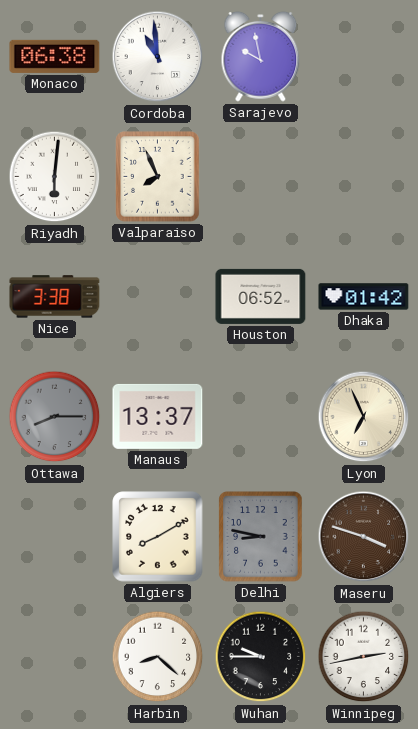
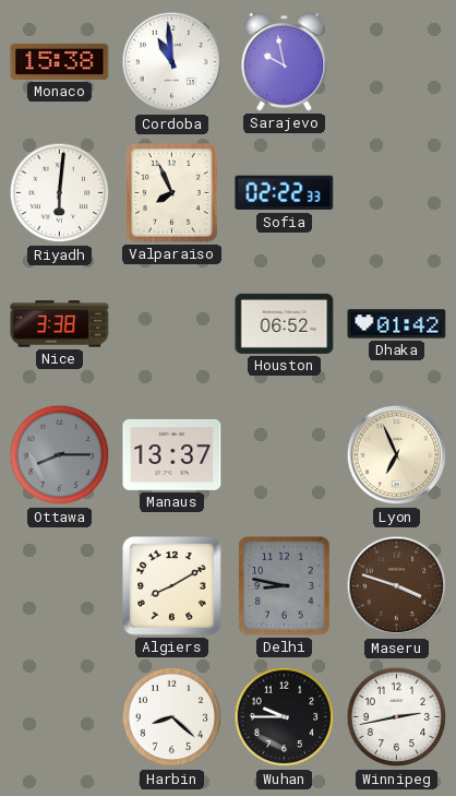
Monaco: 06:38 -> 15:38
Sofia: none -> 02:22
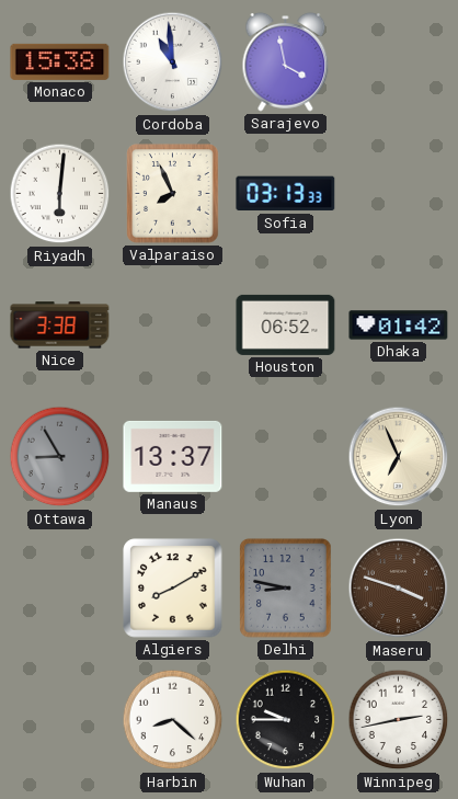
Sarajevo: 9:58 -> 3:58
Sofia: 02:22 -> 03:13
Ottawa: 8:15 -> 8:55
